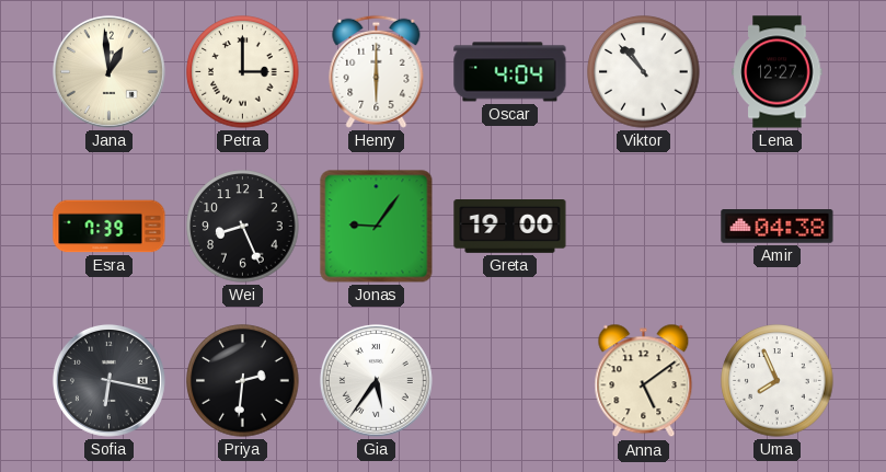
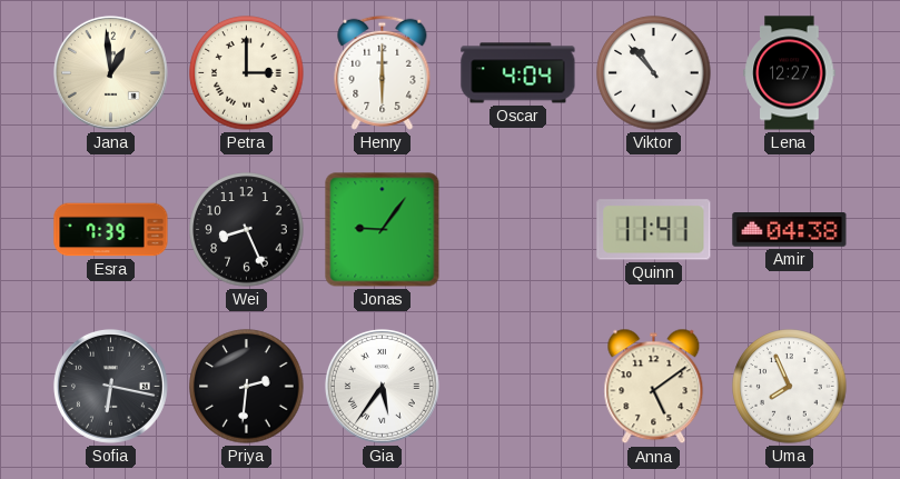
Greta: 19:00 -> none
Quinn: none -> 11:41
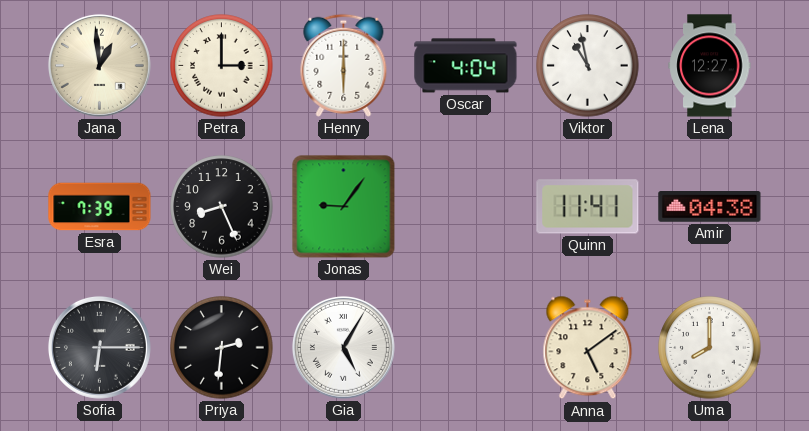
Viktor: 10:53 -> 10:58
Sofia: 6:17 -> 6:15
Gia: 5:36 -> 5:05
Uma: 7:56 -> 8:00
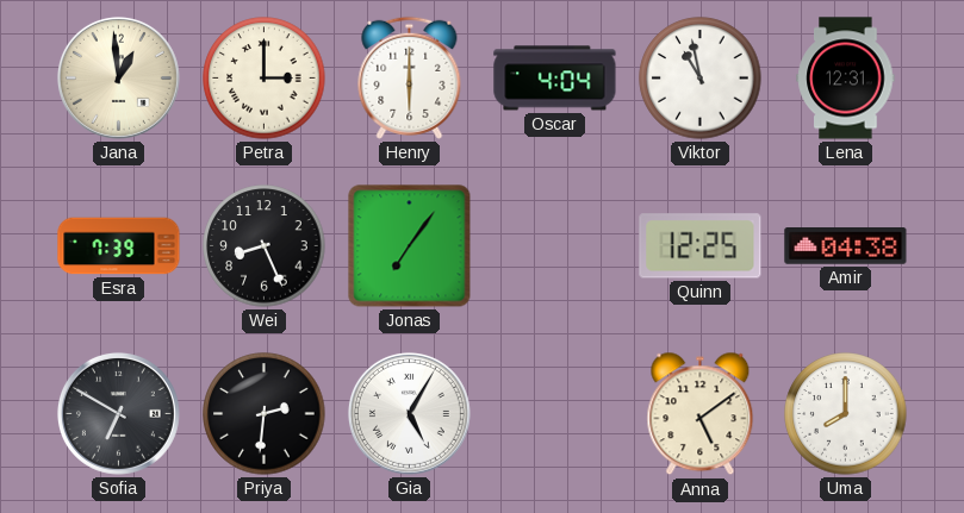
Lena: 12:27 -> 12:31
Jonas: 9:06 -> 7:06
Quinn: 11:41 -> 12:25
Sofia: 6:15 -> 6:50
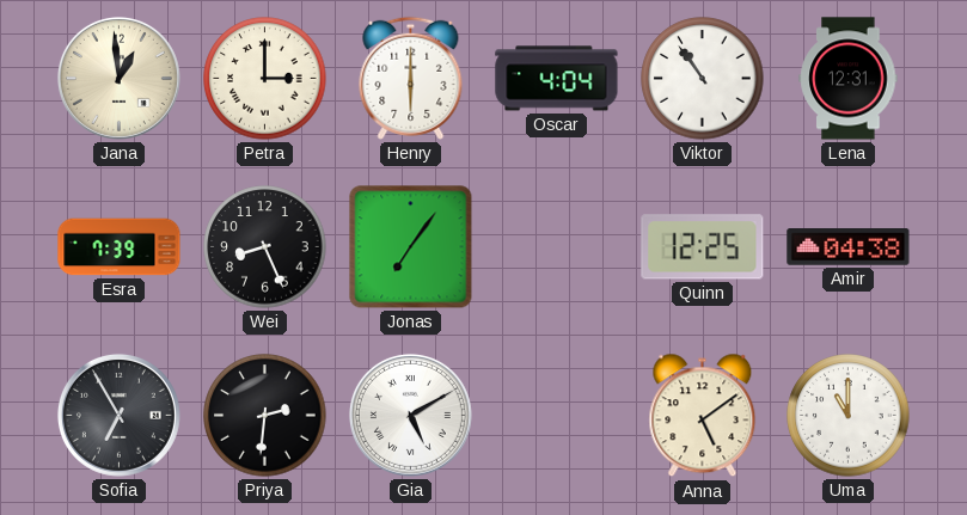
Viktor: 10:58 -> 10:54
Sofia: 6:50 -> 6:55
Gia: 5:05 -> 5:10
Uma: 8:00 -> 11:00
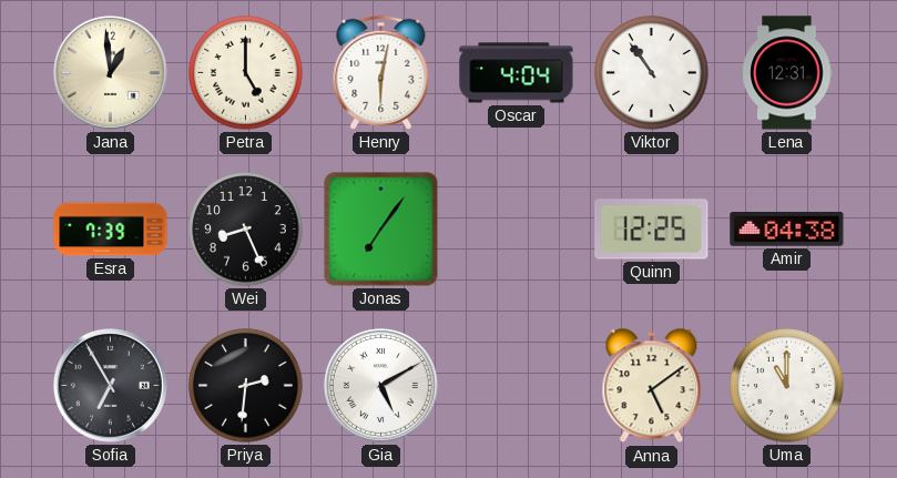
Petra: 3:00 -> 5:00
Henry: 6:00 -> 6:02
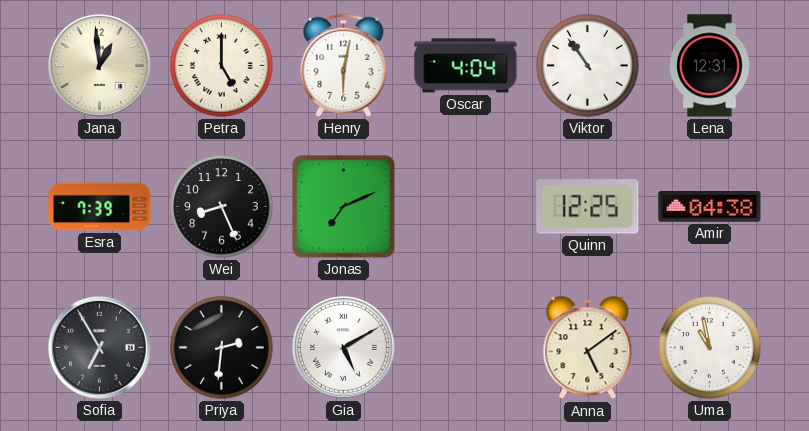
Jonas: 7:06 -> 7:11
Uma: 11:00 -> 10:58
